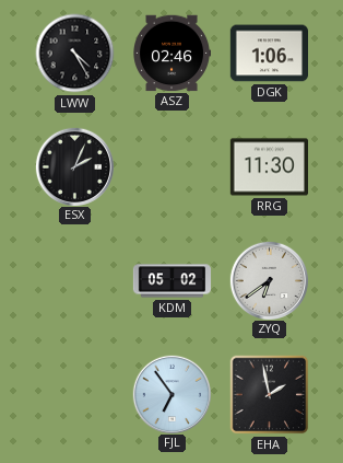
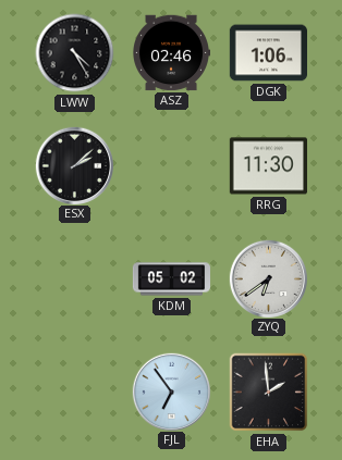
ESX: 2:04 -> 2:08
EHA: 1:58 -> 1:59
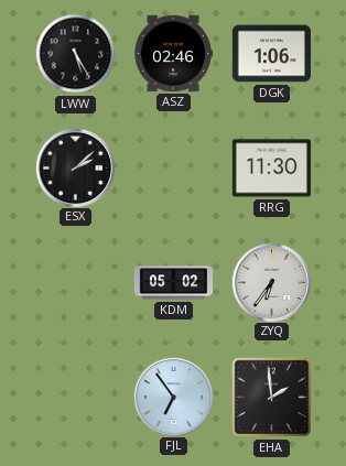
LWW: 4:25 -> 5:25
ZYQ: 6:39 -> 6:36
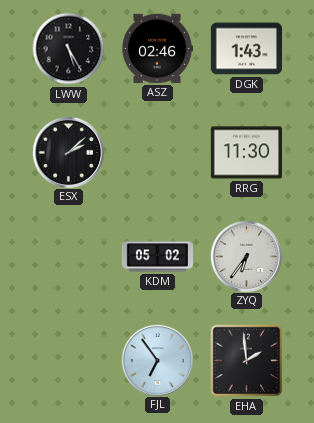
DGK: 1:06 -> 1:43
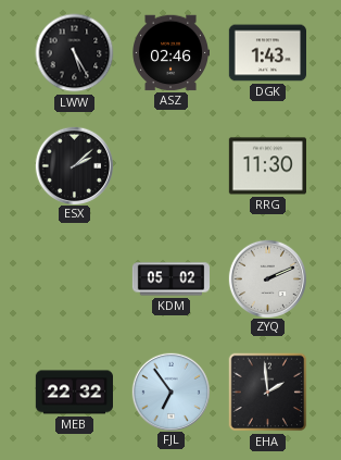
ZYQ: 6:36 -> 2:11
MEB: none -> 22:32
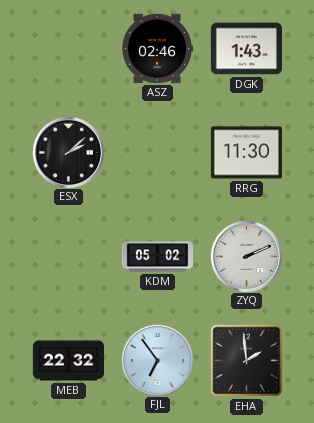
LWW: 5:25 -> none
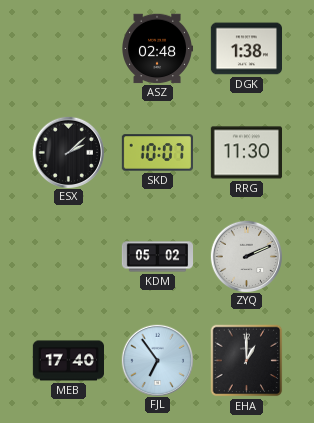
ASZ: 02:46 -> 02:48
DGK: 1:43 -> 1:38
SKD: none -> 10:07
MEB: 22:32 -> 17:40
EHA: 1:59 -> 1:00
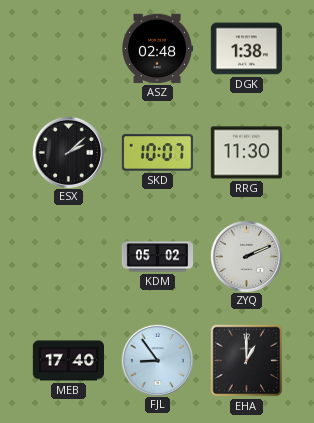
FJL: 6:54 -> 8:54
